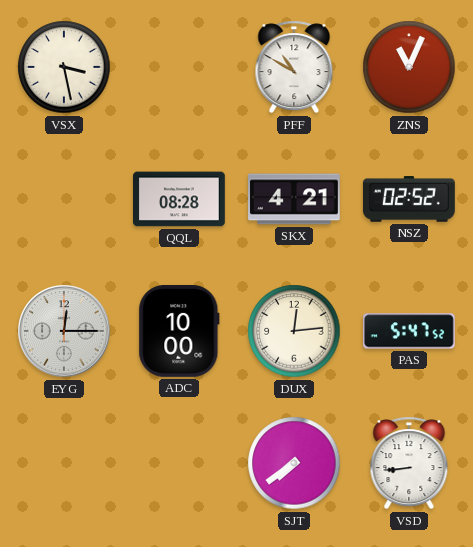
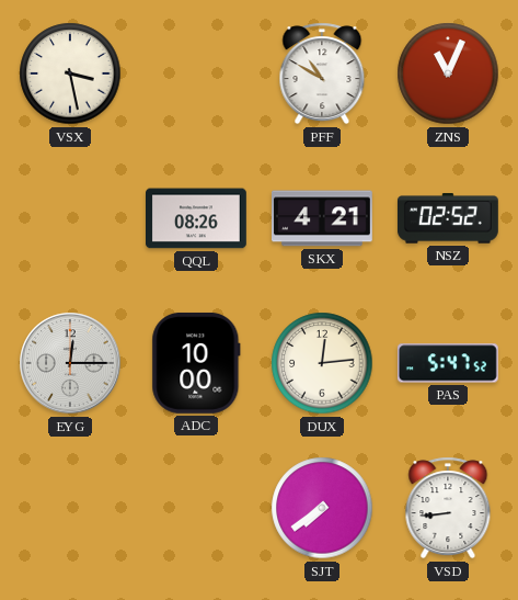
QQL: 08:28 -> 08:26
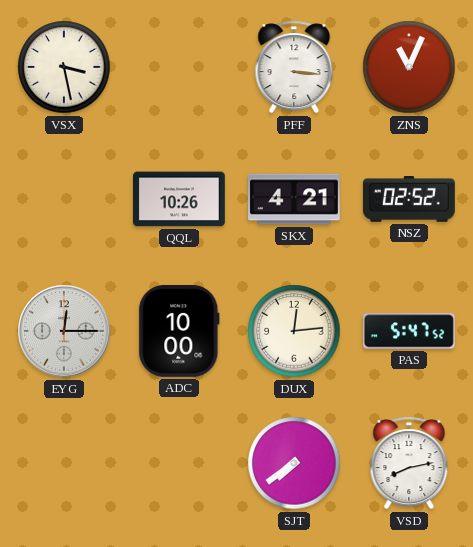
PFF: 10:50 -> 3:16
QQL: 08:26 -> 10:26
VSD: 8:44 -> 8:13
